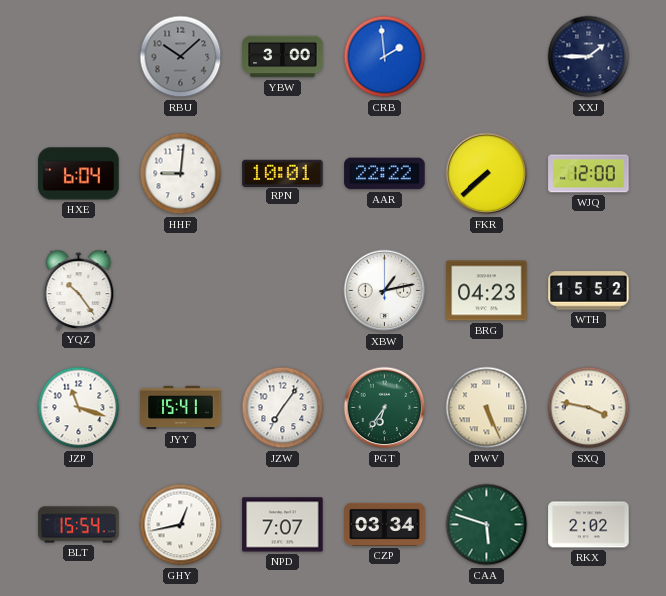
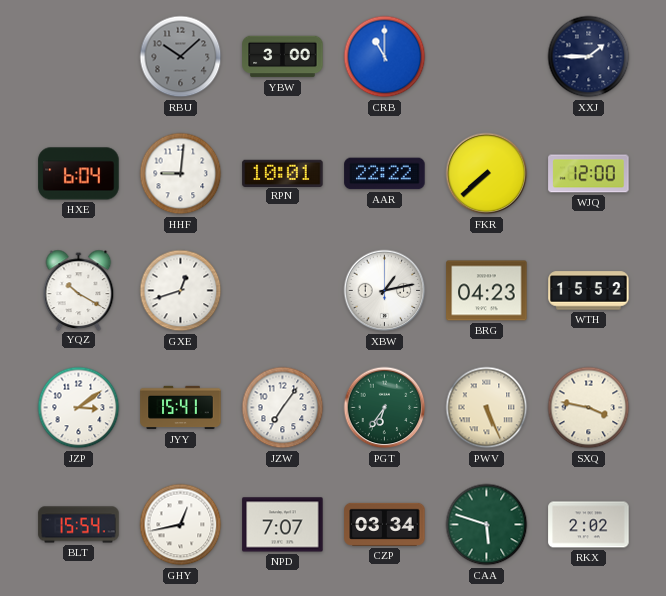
CRB: 1:59 -> 11:00
YQZ: 10:24 -> 10:20
GXE: none -> 12:42
JZP: 11:18 -> 3:09
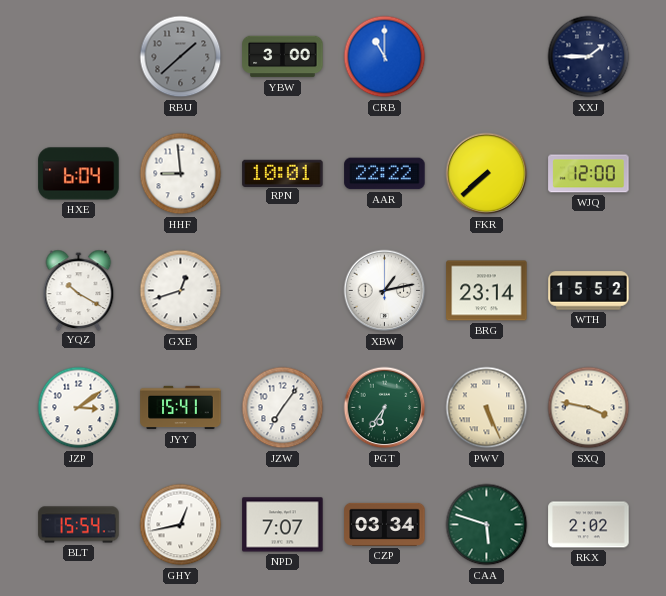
RBU: 10:08 -> 1:38
HHF: 9:01 -> 8:59
BRG: 04:23 -> 23:14
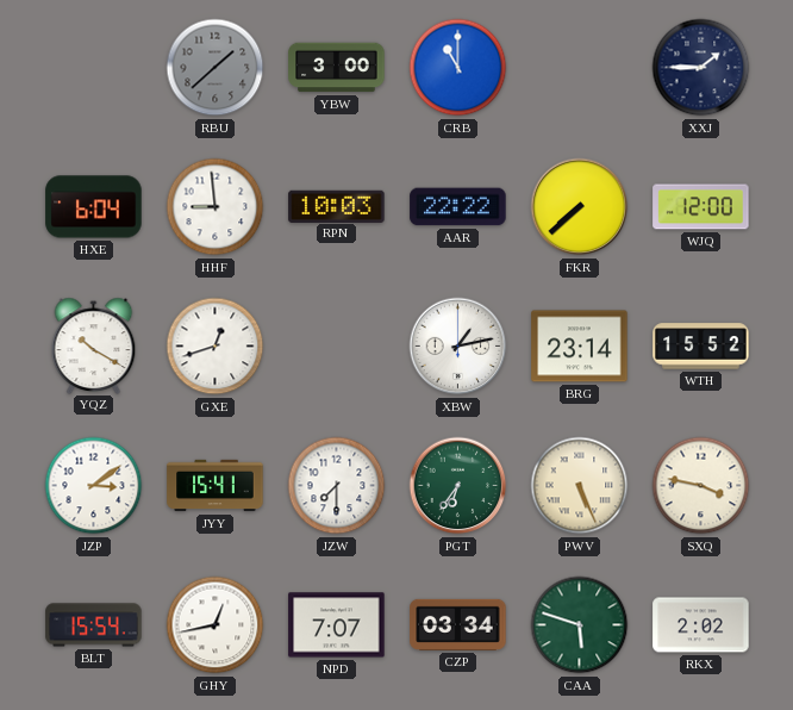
RPN: 10:01 -> 10:03
JZW: 7:06 -> 7:30
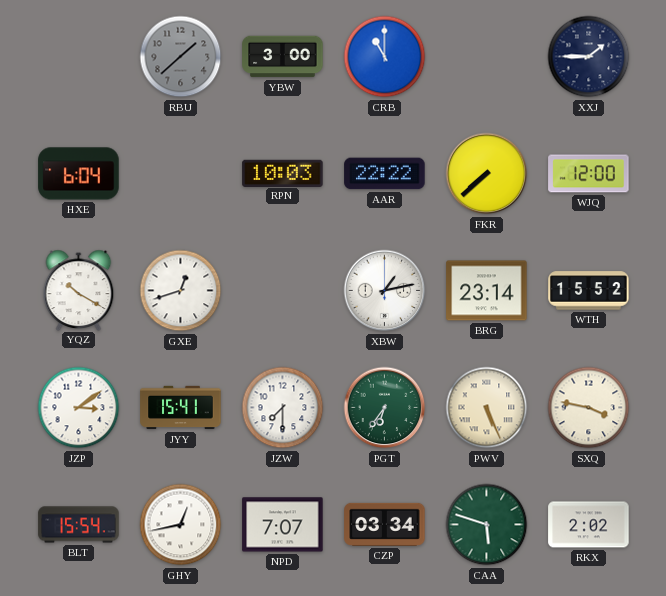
HHF: 8:59 -> none
